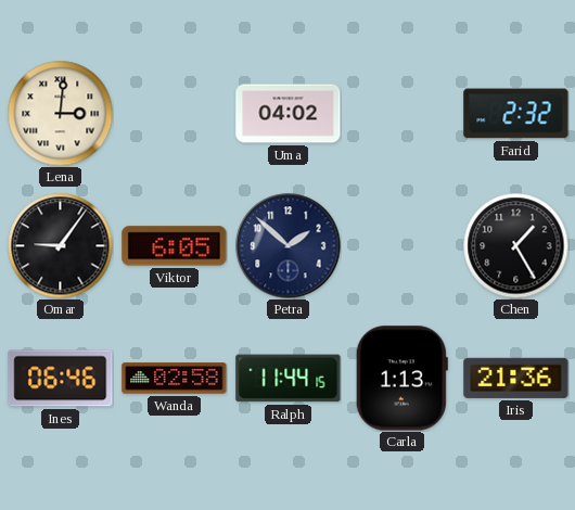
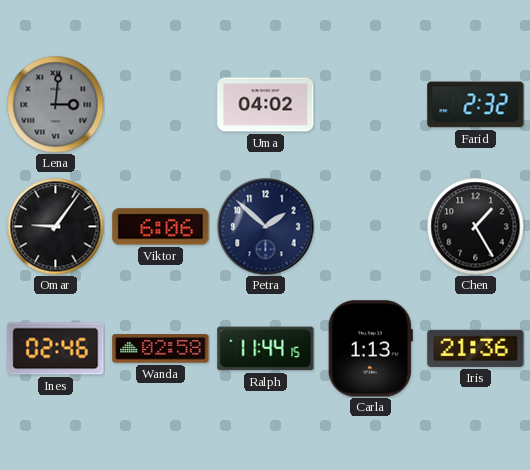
Lena dial: cream -> grey
Viktor: 6:05 -> 6:06
Ines: 06:46 -> 02:46
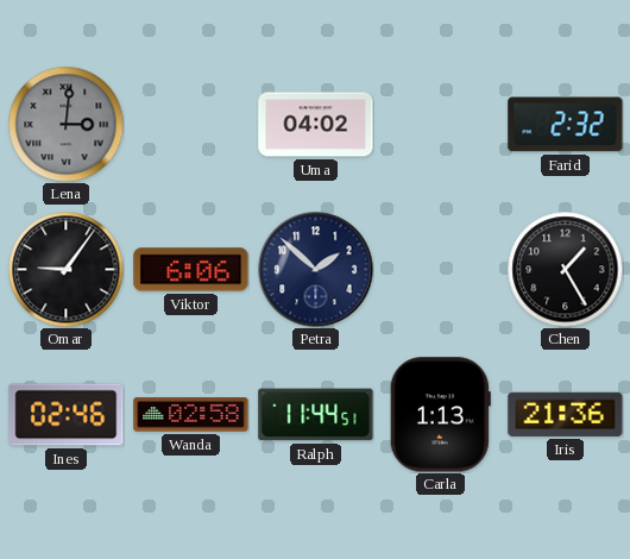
Ralph: 11:44:15 -> 11:44:51
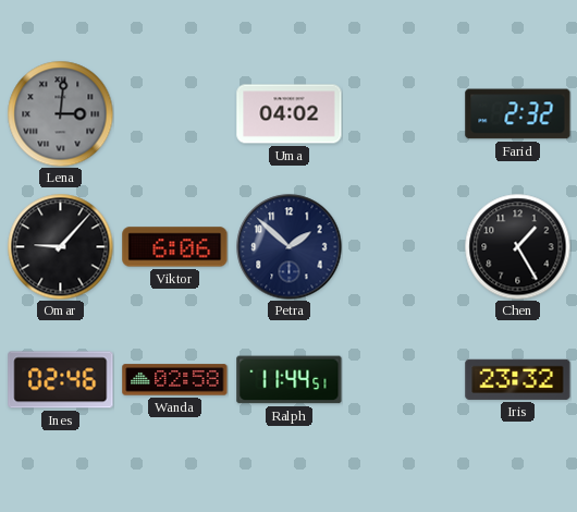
Omar: 9:06 -> 9:07
Carla: 1:13 -> none
Iris: 21:36 -> 23:32
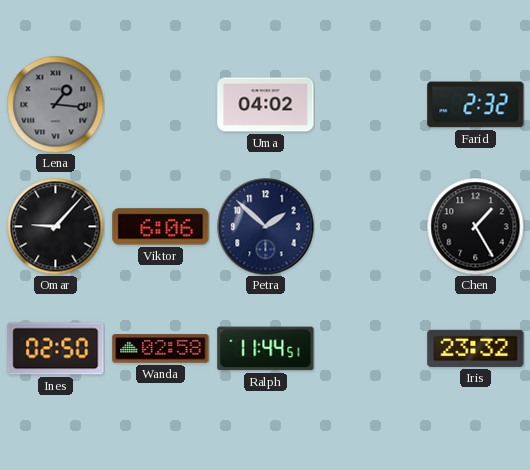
Lena: 3:01 -> 1:16
Ines: 02:46 -> 02:50
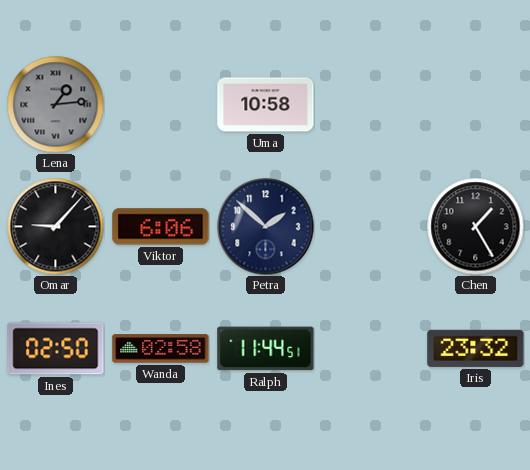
Lena: 1:16 -> 1:14
Uma: 04:02 -> 10:58
Farid: 2:32 -> none
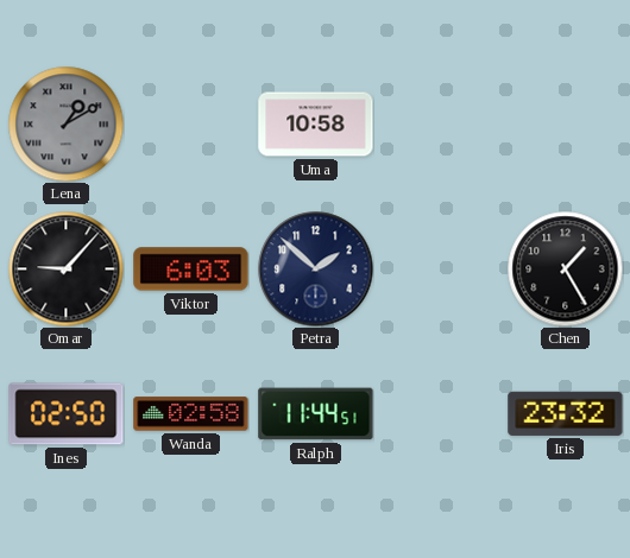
Lena: 1:14 -> 1:10
Viktor: 6:06 -> 6:03
